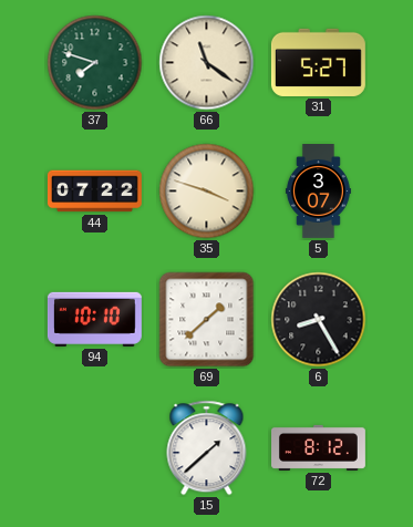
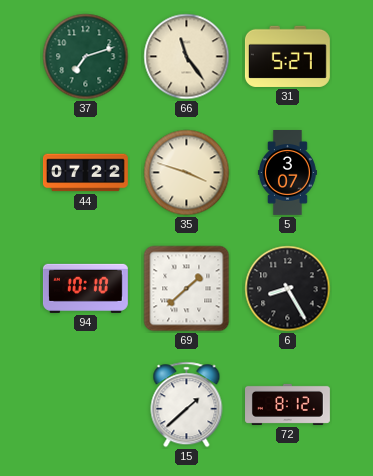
37: 7:48 -> 7:12
66: 11:21 -> 11:24
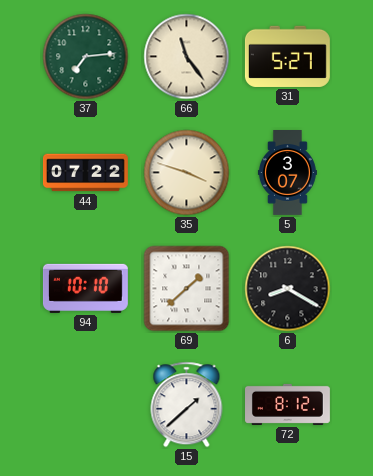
37: 7:12 -> 7:14
6: 8:25 -> 8:20
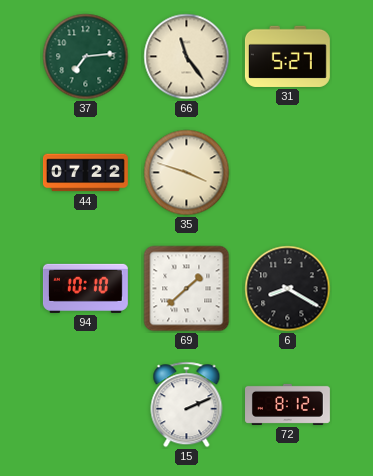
5: 3:07 -> none
15: 1:38 -> 2:11
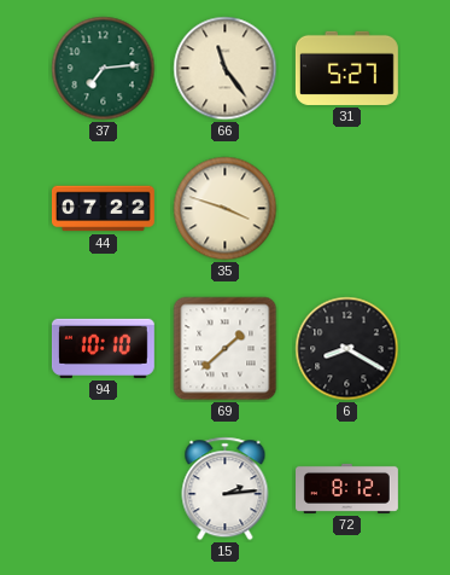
15: 2:11 -> 2:14
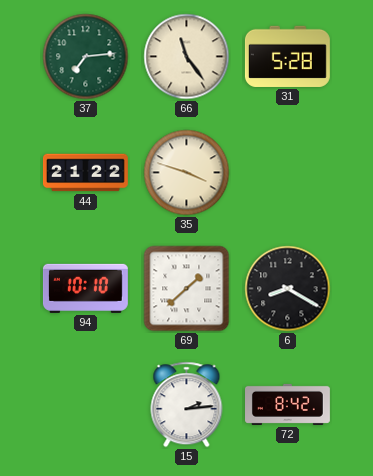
31: 5:27 -> 5:28
44: 07:22 -> 21:22
72: 8:12 -> 8:42
